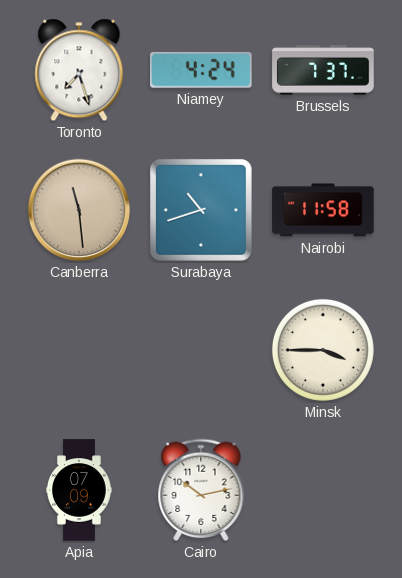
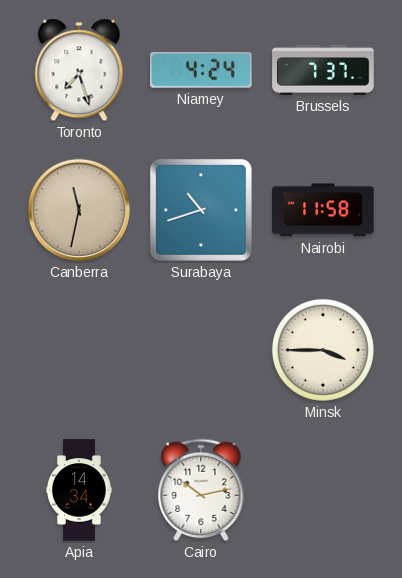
Canberra: 11:29 -> 11:32
Apia: 07:09 -> 14:34
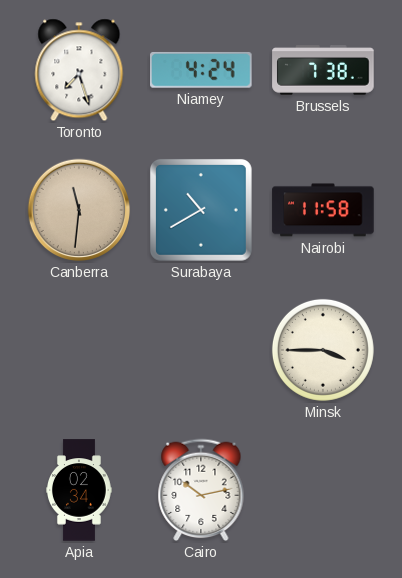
Brussels: 7:37 -> 7:38
Canberra: 11:32 -> 11:31
Surabaya: 10:42 -> 10:40
Apia: 14:34 -> 02:34
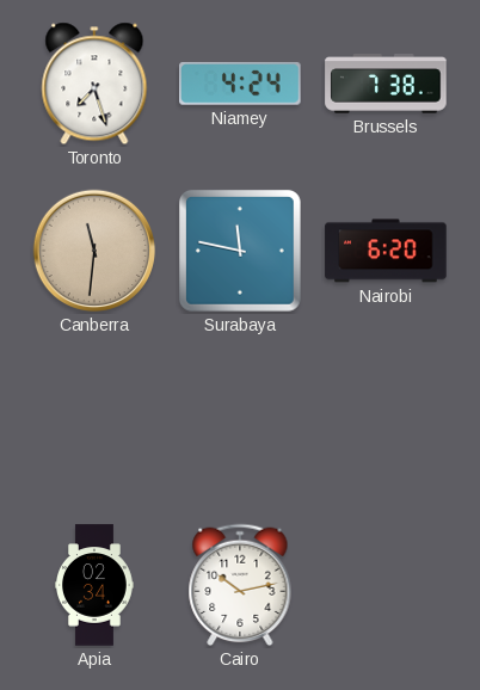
Surabaya: 10:40 -> 11:47
Nairobi: 11:58 -> 6:20
Minsk: 3:45 -> none
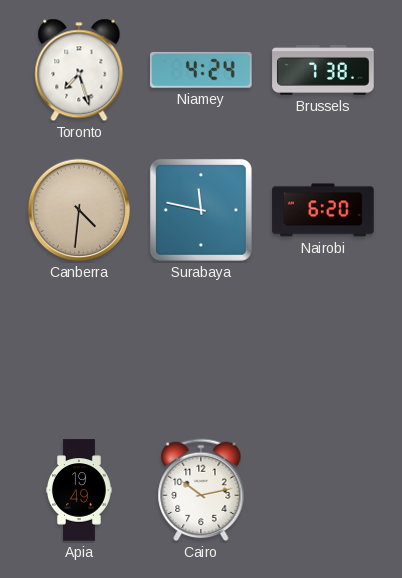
Canberra: 11:31 -> 4:31
Apia: 02:34 -> 19:49
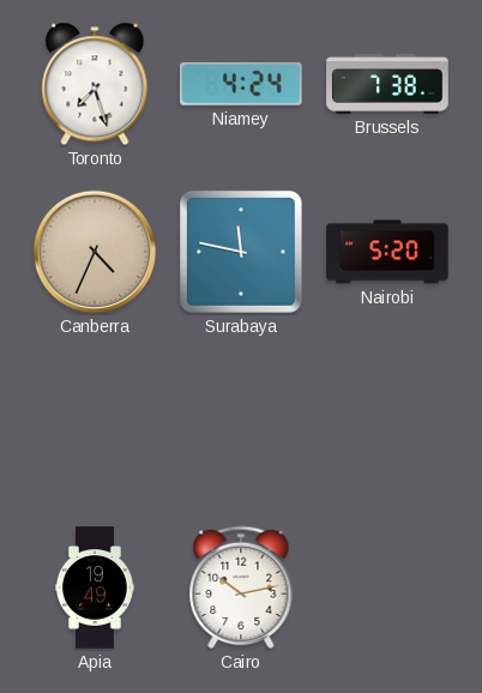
Canberra: 4:31 -> 4:34
Nairobi: 6:20 -> 5:20
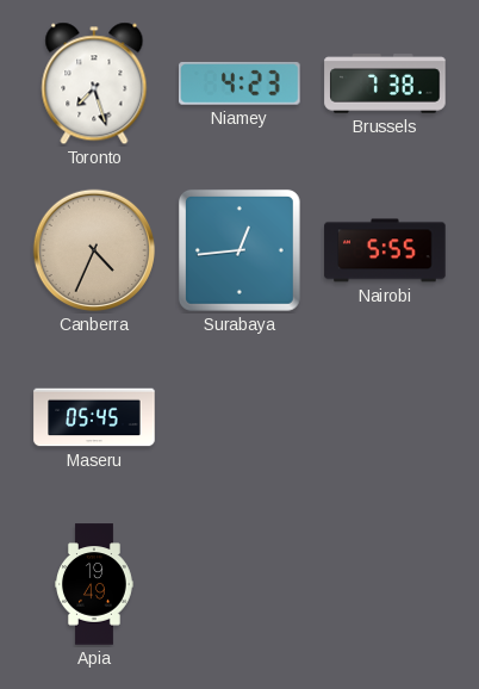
Niamey: 4:24 -> 4:23
Surabaya: 11:47 -> 12:44
Nairobi: 5:20 -> 5:55
Maseru: none -> 05:45
Cairo: 10:13 -> none
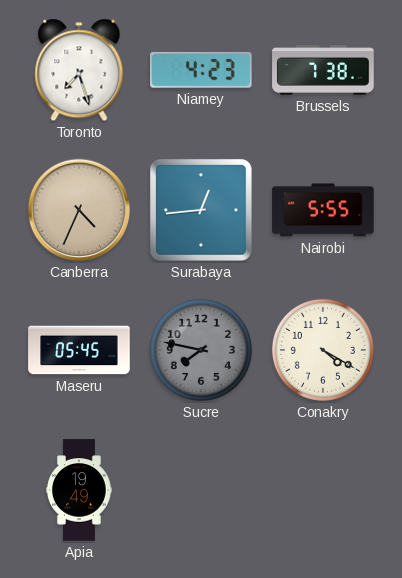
Sucre: none -> 7:47
Conakry: none -> 4:20
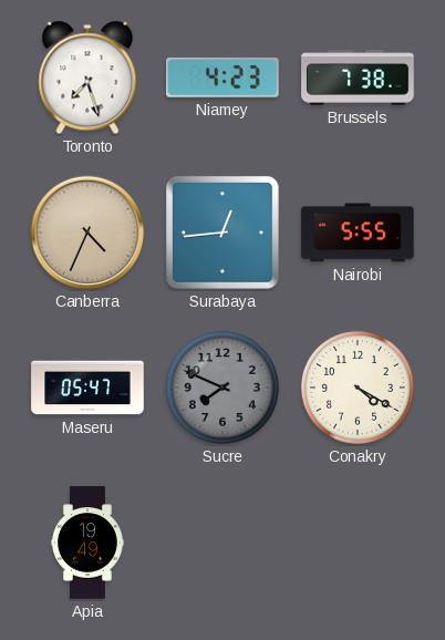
Maseru: 05:45 -> 05:47
Sucre: 7:47 -> 7:49
